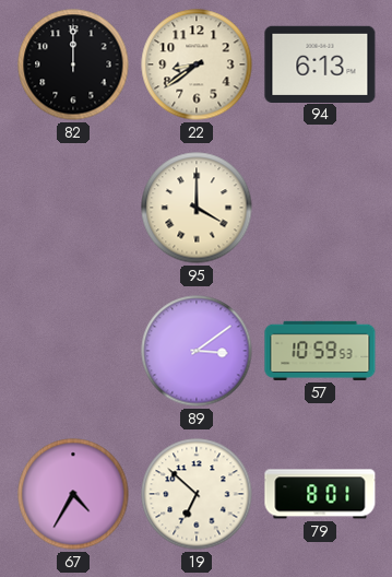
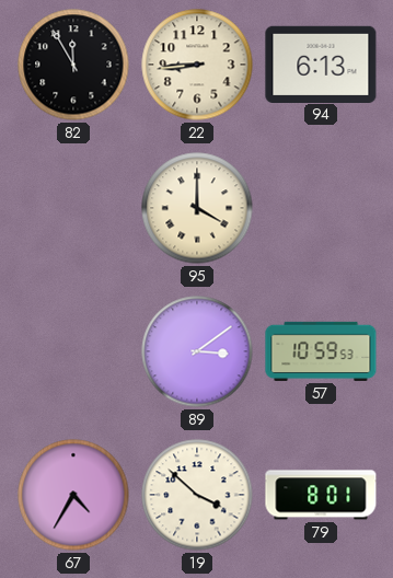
82: 12:00 -> 11:55
22: 8:39 -> 8:44
19: 6:52 -> 3:52
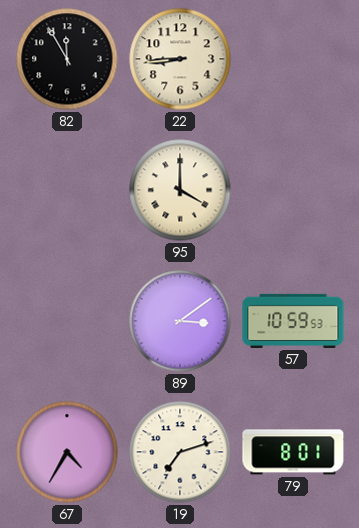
94: 6:13 -> none
19: 3:52 -> 7:12
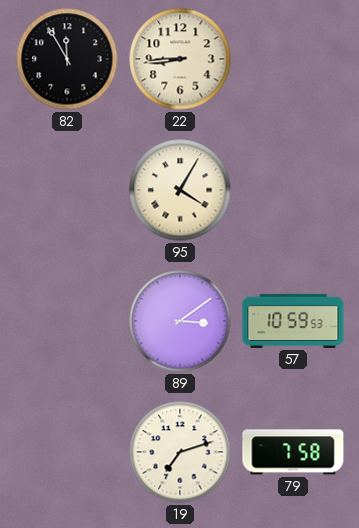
95: 4:00 -> 4:05
67: 4:35 -> none
79: 8:01 -> 7:58
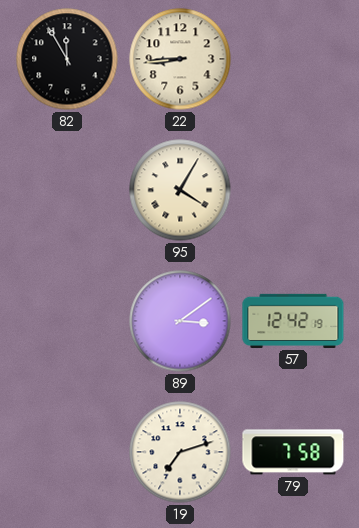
57: 10:59 -> 12:42
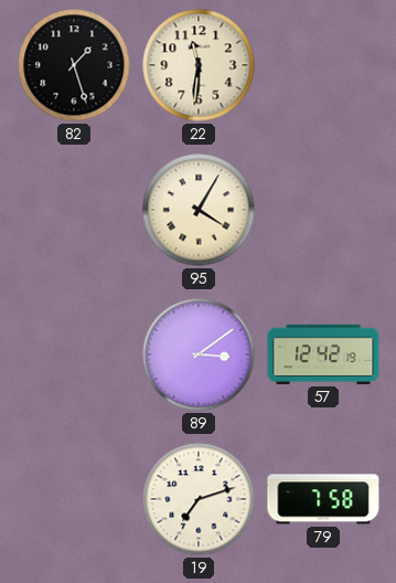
82: 11:55 -> 1:27
22: 8:44 -> 11:31
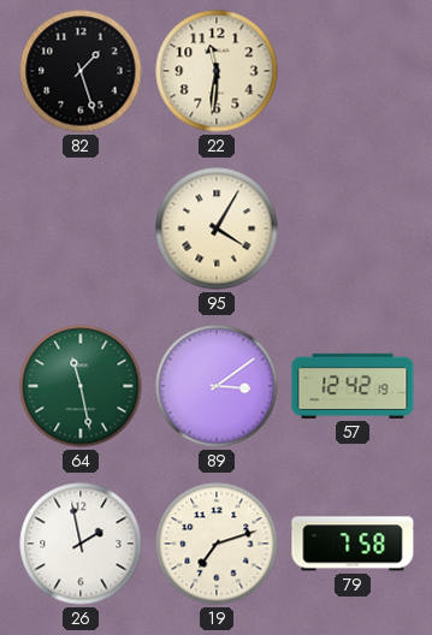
64: none -> 11:28
26: none -> 1:58
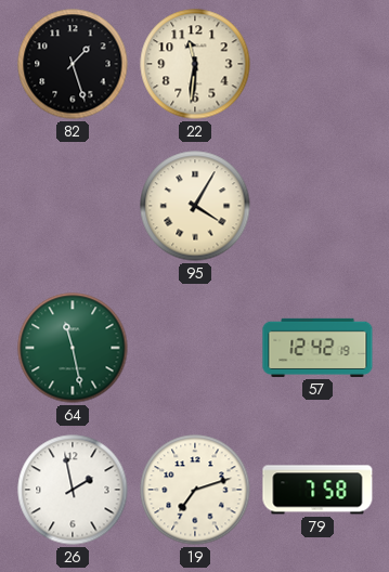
89: 3:09 -> none
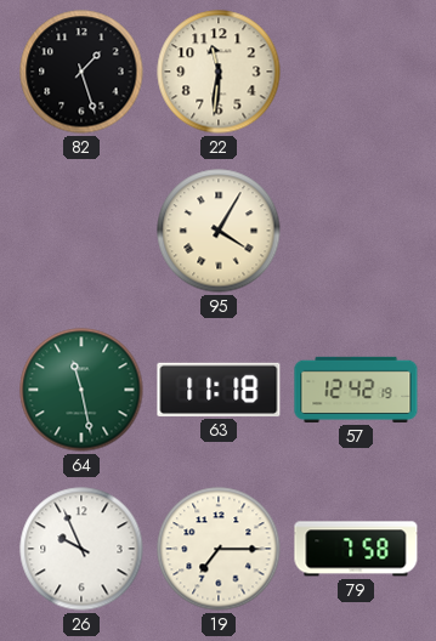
63: none -> 11:18
26: 1:58 -> 9:56
19: 7:12 -> 7:15
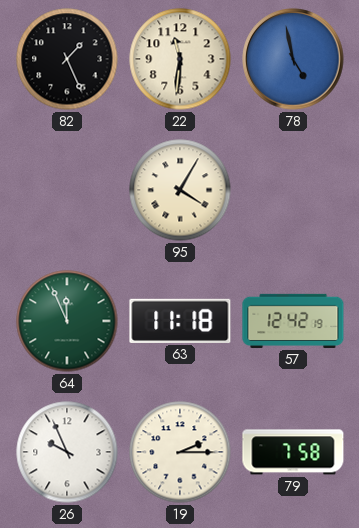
82: 1:27 -> 1:26
78: none -> 4:58
64: 11:28 -> 11:56
19: 7:15 -> 2:15
